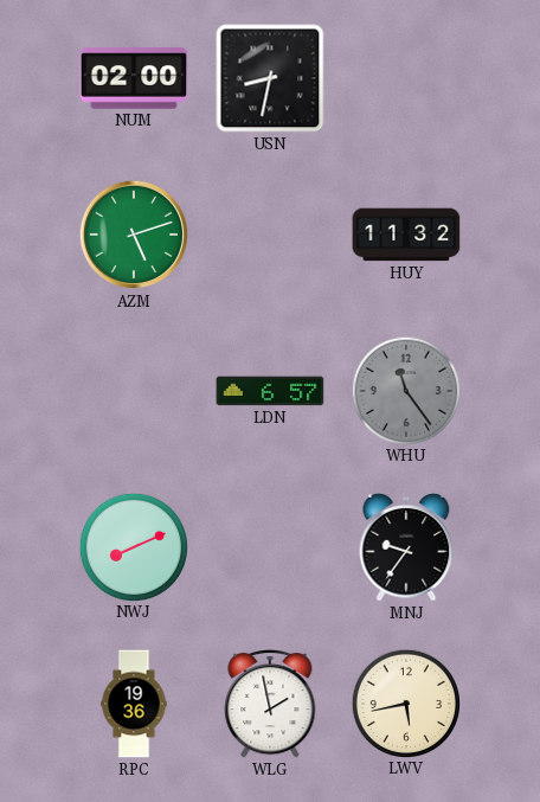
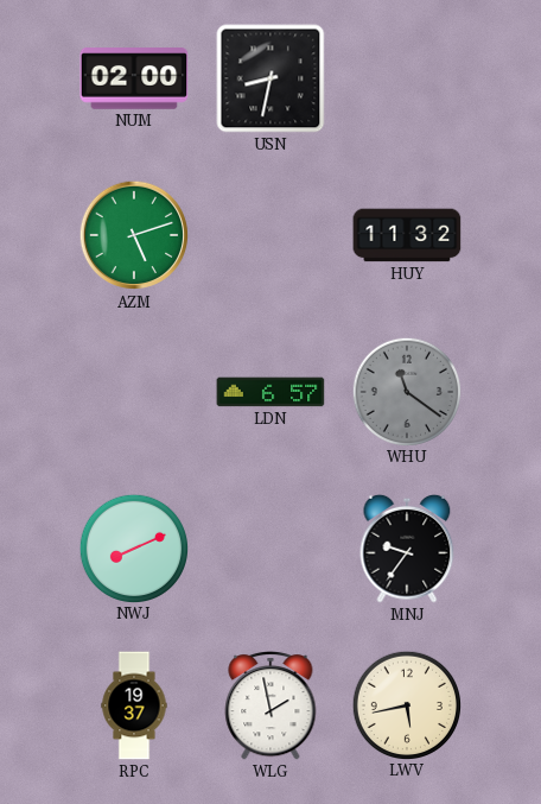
WHU: 11:24 -> 11:21
RPC: 19:36 -> 19:37
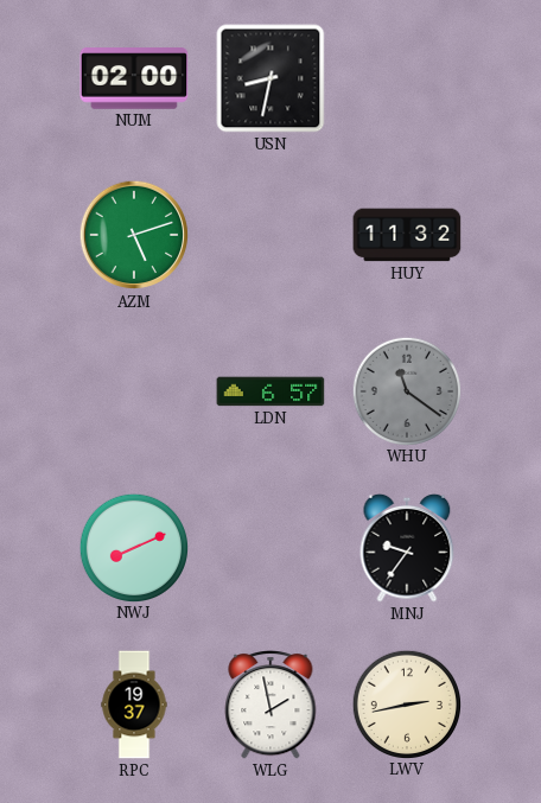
LWV: 5:43 -> 2:43
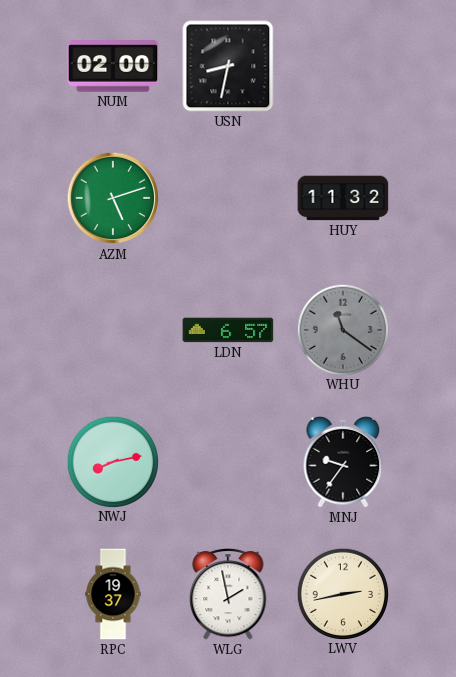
NWJ: 8:11 -> 8:13
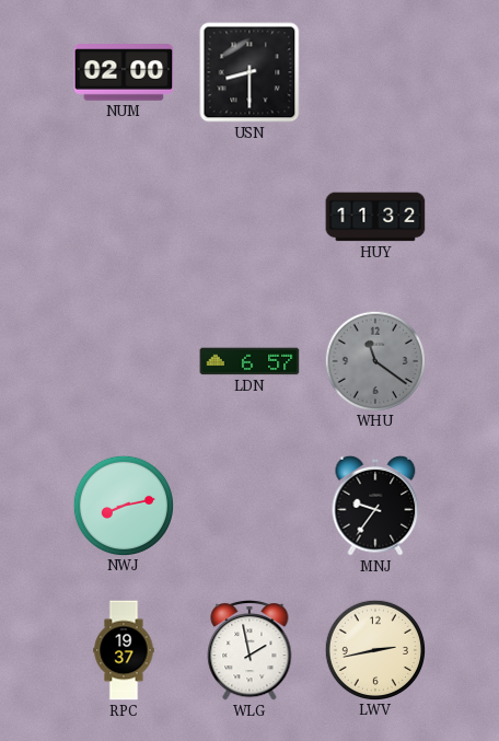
USN: 8:32 -> 8:30
AZM: 5:12 -> none
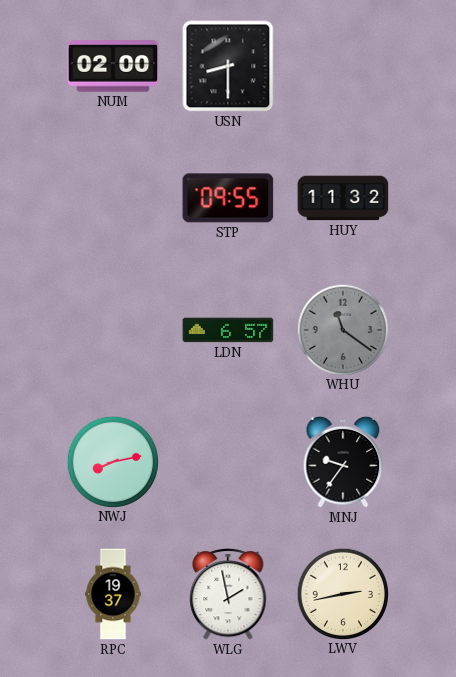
STP: none -> 09:55
